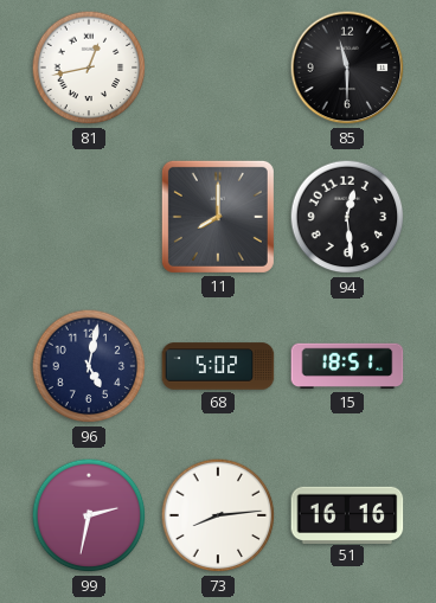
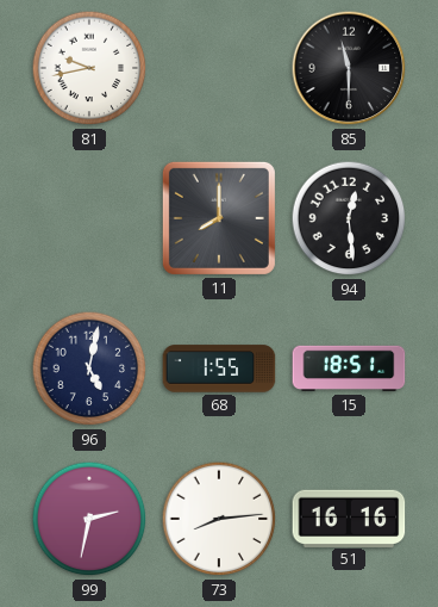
81: 12:43 -> 9:43
68: 5:02 -> 1:55
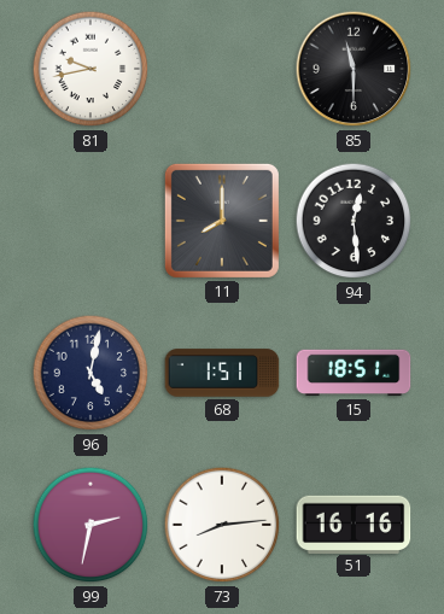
68: 1:55 -> 1:51
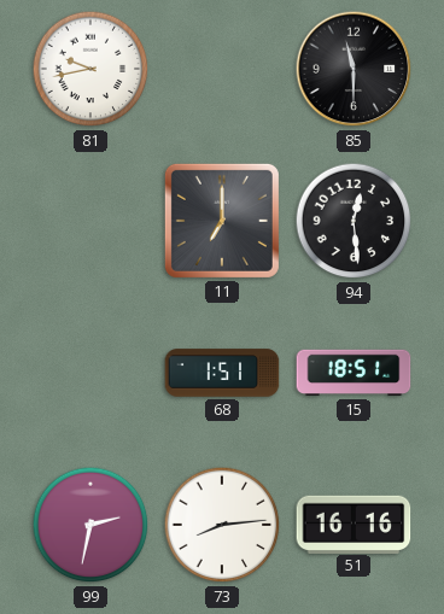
11: 8:00 -> 7:00
96: 5:02 -> none
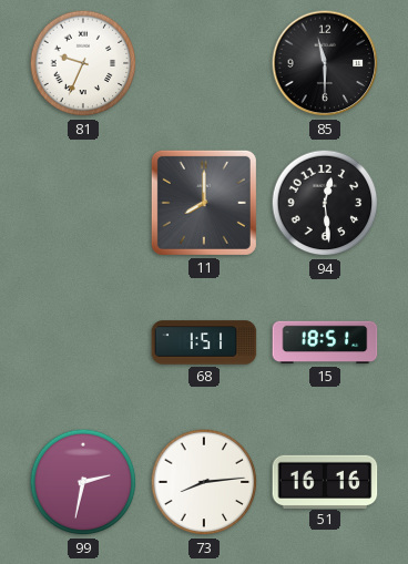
81: 9:43 -> 9:34
11: 7:00 -> 8:00
